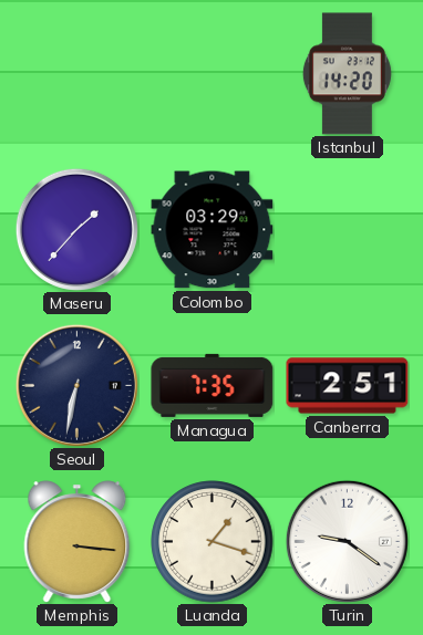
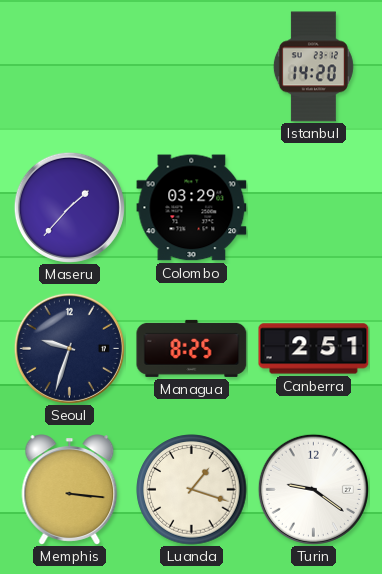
Seoul: 6:32 -> 9:33
Managua: 7:35 -> 8:25
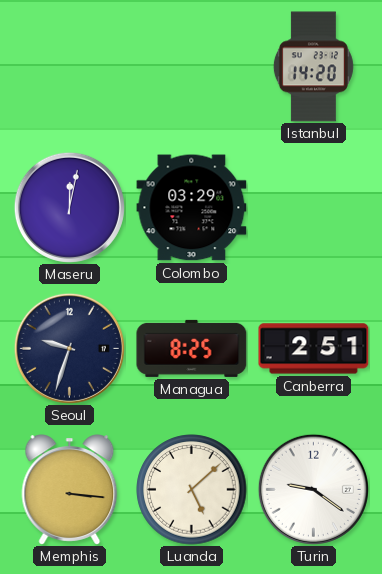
Maseru: 1:37 -> 12:02
Luanda: 1:18 -> 5:08
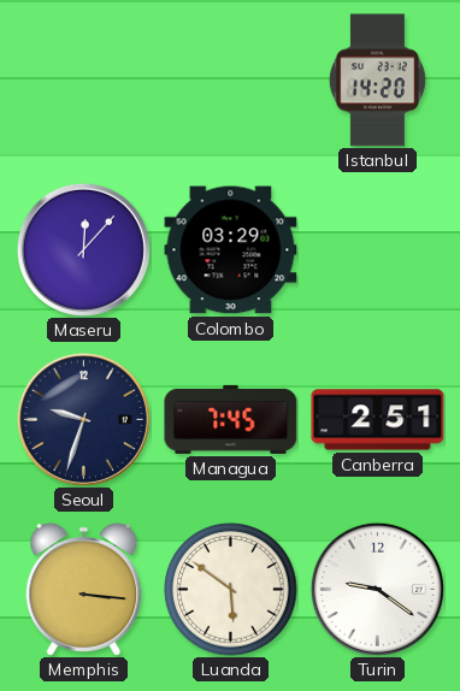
Maseru: 12:02 -> 12:07
Managua: 8:25 -> 7:45
Luanda: 5:08 -> 5:51
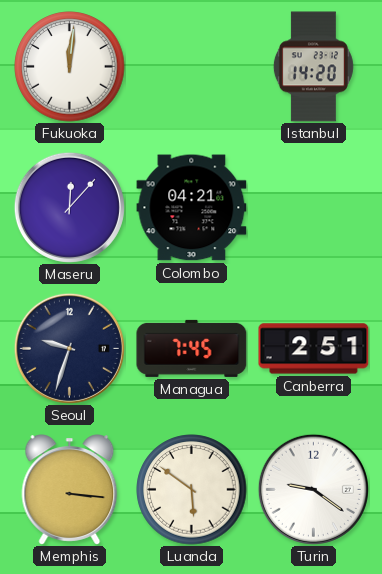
Fukuoka: none -> 12:01
Colombo: 03:29 -> 04:21
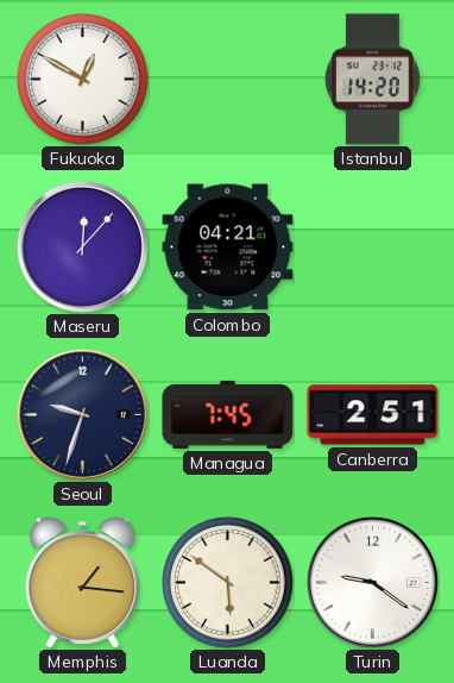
Fukuoka: 12:01 -> 12:50
Memphis: 3:16 -> 1:16
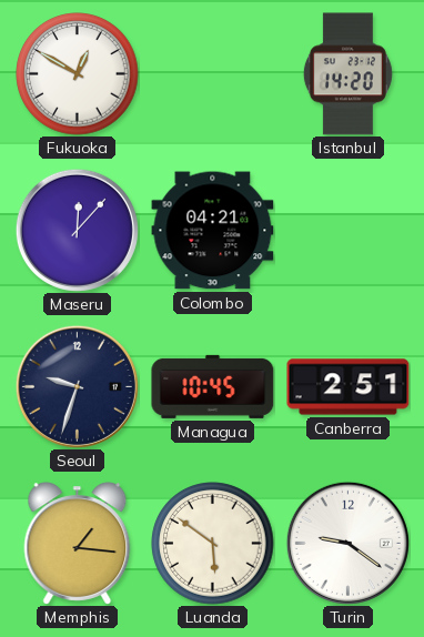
Managua: 7:45 -> 10:45
